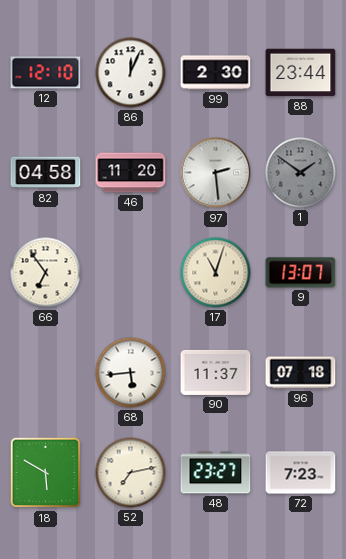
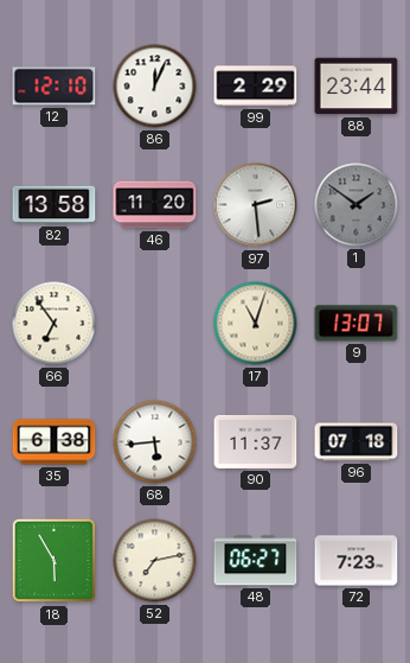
99: 2:30 -> 2:29
82: 04:58 -> 13:58
35: none -> 6:38
18: 5:50 -> 5:55
48: 23:27 -> 06:27
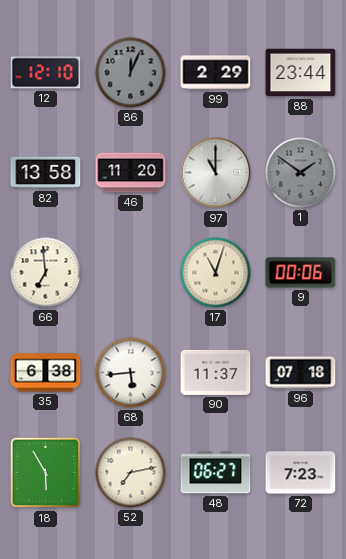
86 dial: white -> grey
97: 2:29 -> 11:00
66: 6:54 -> 6:59
9: 13:07 -> 00:06
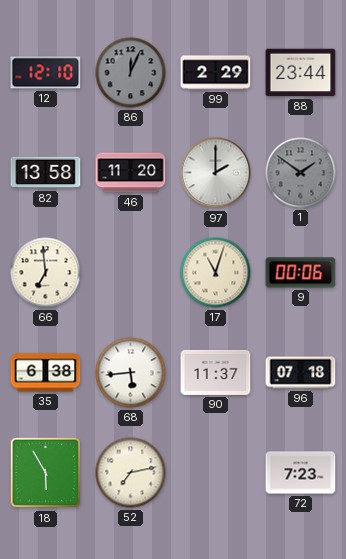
97: 11:00 -> 2:00
48: 06:27 -> none
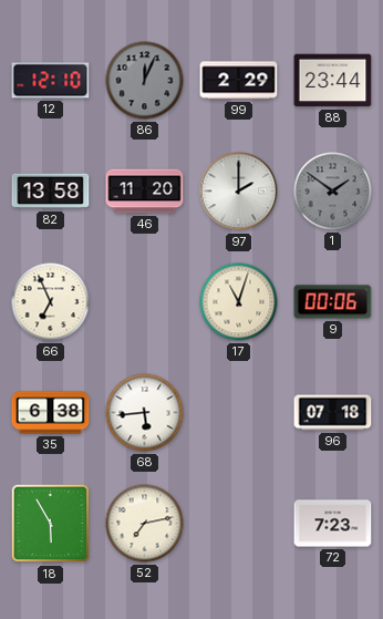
66: 6:59 -> 6:56
90: 11:37 -> none
